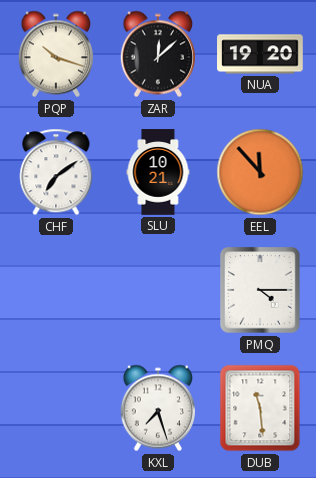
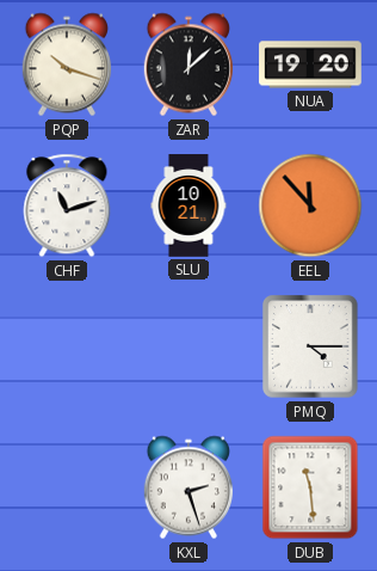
CHF: 7:09 -> 11:12
KXL: 7:27 -> 2:27
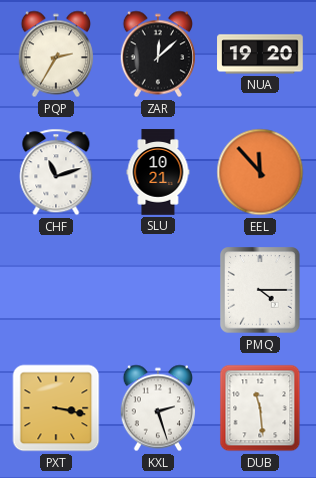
PQP: 10:18 -> 2:35
PXT: none -> 3:17
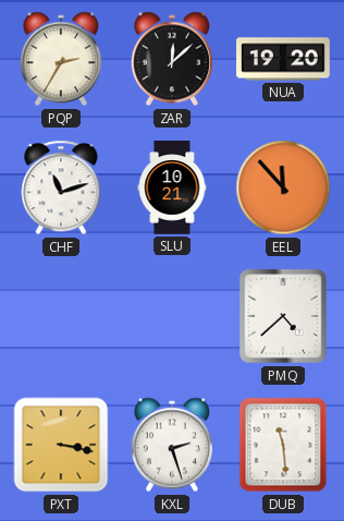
PMQ: 4:15 -> 4:38
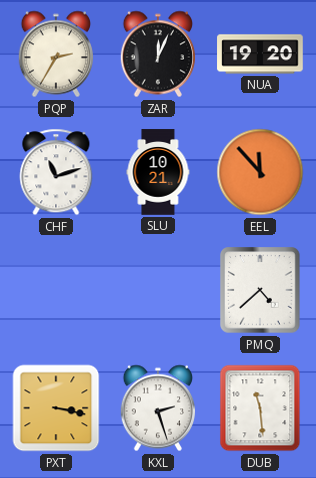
ZAR: 12:08 -> 12:04
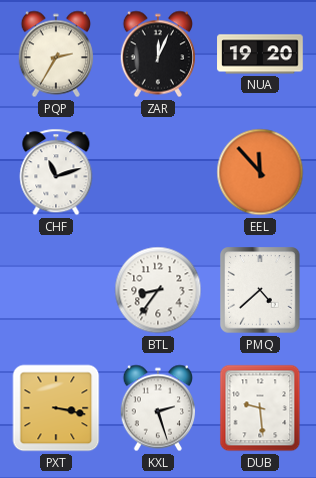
SLU: 10:21 -> none
BTL: none -> 8:36
DUB: 11:29 -> 9:29
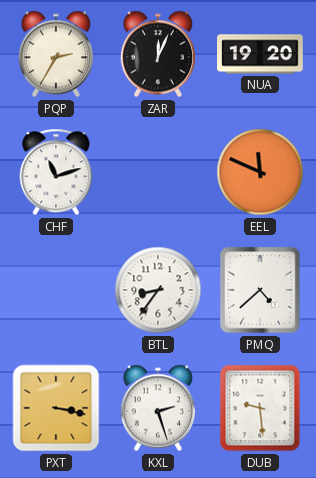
EEL: 11:53 -> 11:49
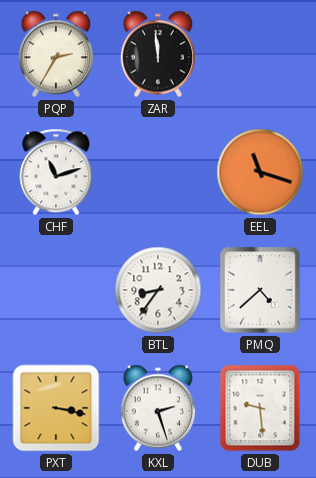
ZAR: 12:04 -> 11:59
NUA: 19:20 -> none
EEL: 11:49 -> 11:18
